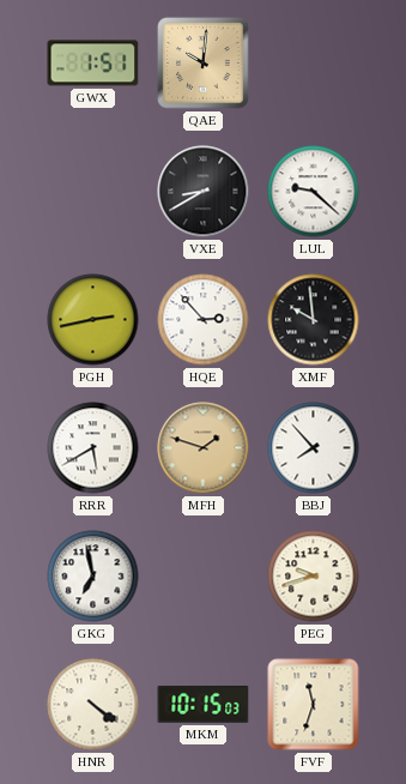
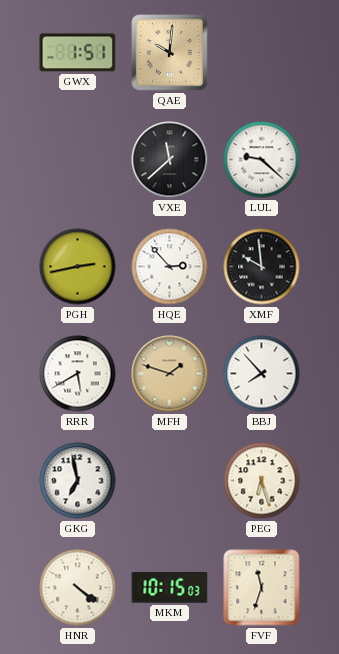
VXE: 8:40 -> 11:38
PEG: 9:42 -> 6:27
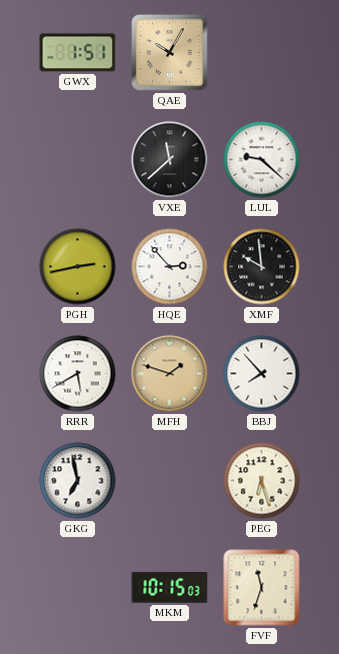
QAE: 10:01 -> 10:05
HNR: 4:21 -> none
